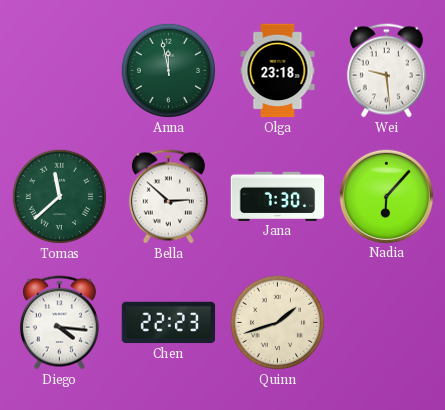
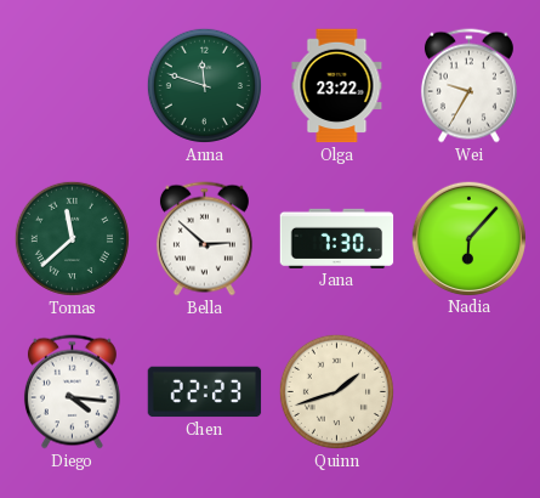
Anna: 11:58 -> 11:48
Olga: 23:18 -> 23:22
Wei: 9:29 -> 9:35
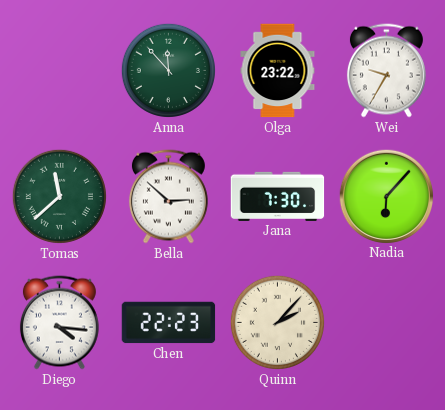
Anna: 11:48 -> 11:53
Quinn: 1:42 -> 2:07
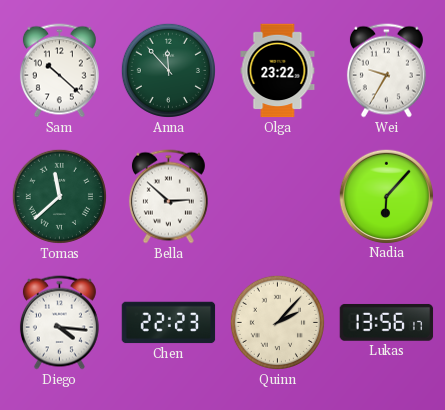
Sam: none -> 10:22
Jana: 7:30 -> none
Lukas: none -> 13:56
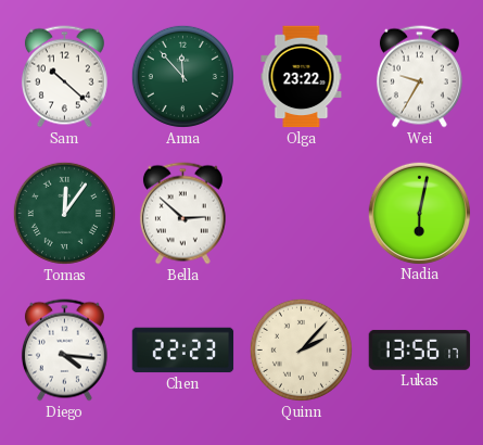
Tomas: 11:38 -> 12:06
Nadia: 6:07 -> 6:02
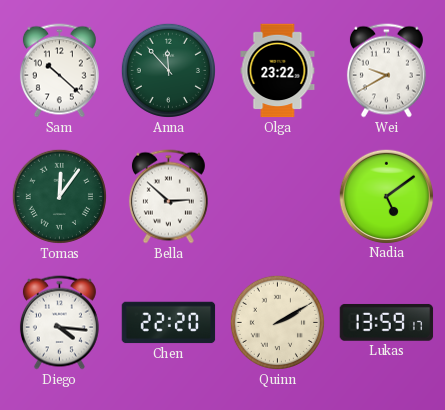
Wei: 9:35 -> 9:40
Nadia: 6:02 -> 5:09
Chen: 22:23 -> 22:20
Quinn: 2:07 -> 2:10
Lukas: 13:56 -> 13:59
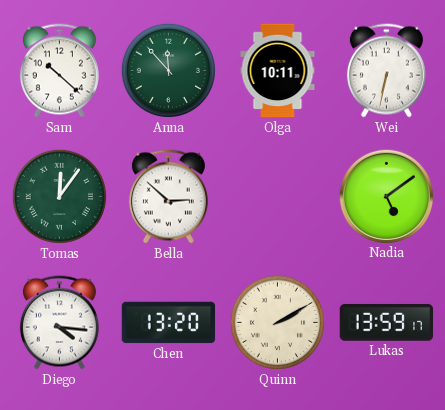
Olga: 23:22 -> 10:11
Wei: 9:40 -> 6:32
Chen: 22:20 -> 13:20
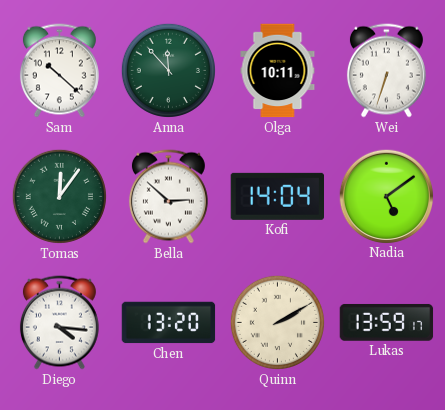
Wei: 6:32 -> 6:33
Kofi: none -> 14:04
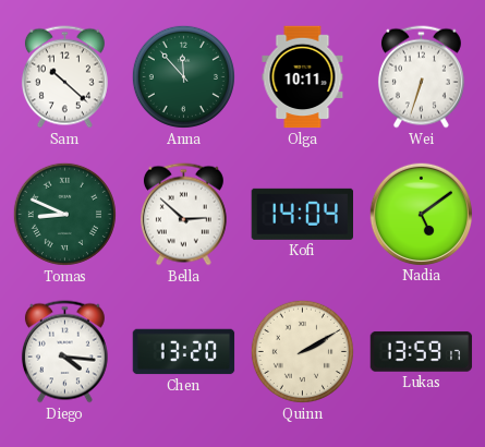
Tomas: 12:06 -> 8:49
